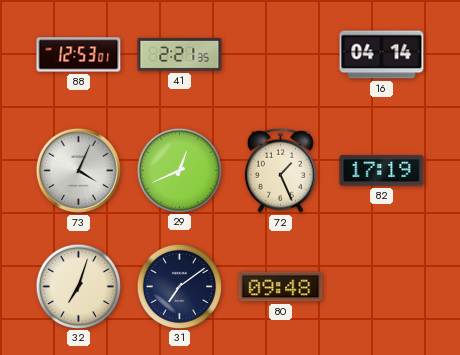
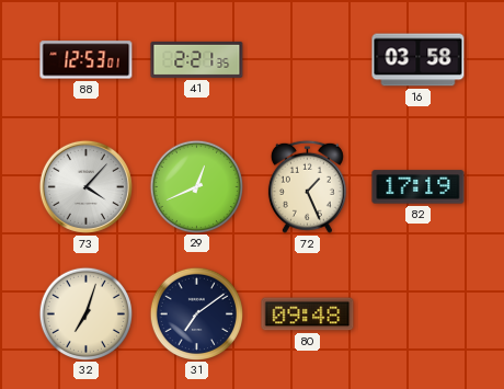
16: 04:14 -> 03:58
73: 4:04 -> 4:07
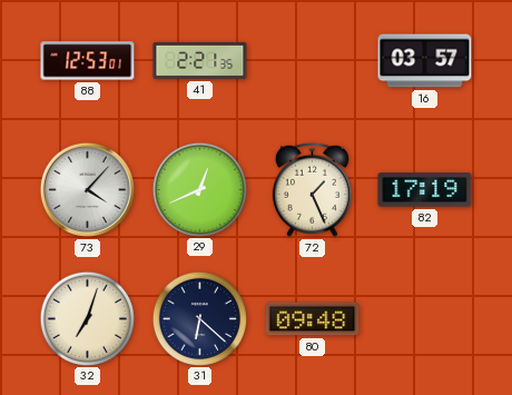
16: 03:58 -> 03:57
31: 7:09 -> 6:22
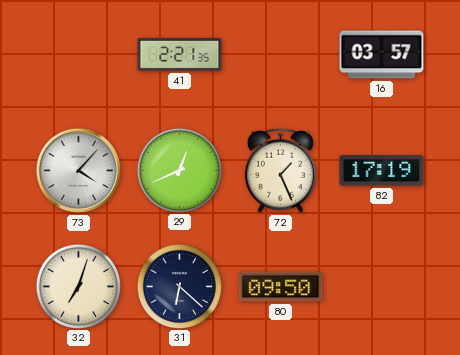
88: 12:53 -> none
80: 09:48 -> 09:50
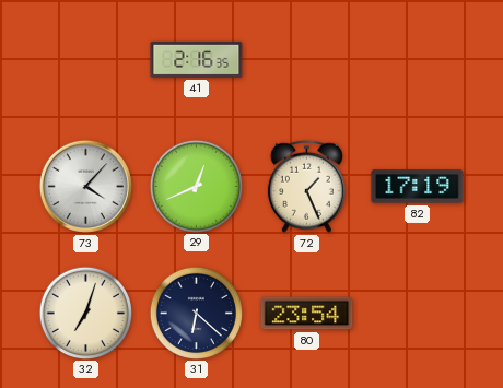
41: 2:21 -> 2:16
16: 03:57 -> none
80: 09:50 -> 23:54
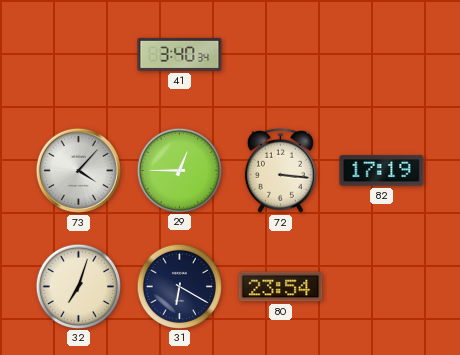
41: 2:16 -> 3:40
29: 12:41 -> 12:45
72: 1:26 -> 3:16
31: 6:22 -> 6:20
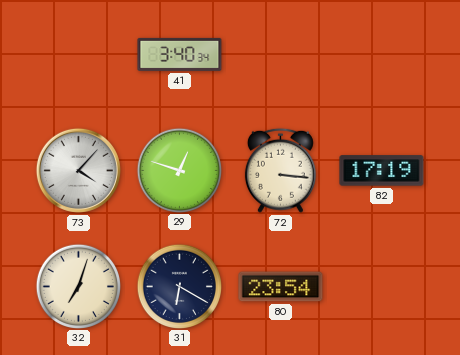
29: 12:45 -> 12:48
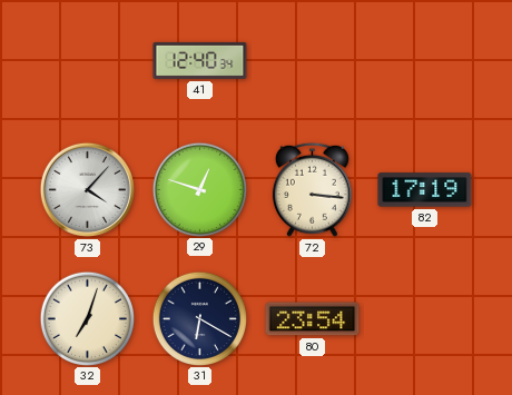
41: 3:40 -> 12:40
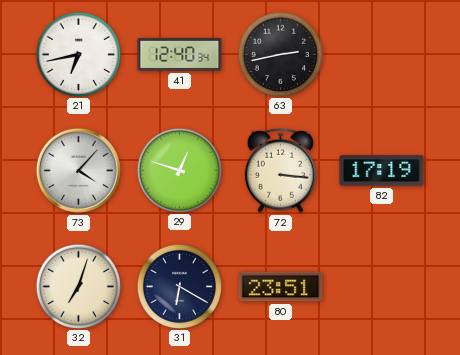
21: none -> 6:43
63: none -> 2:43
80: 23:54 -> 23:51
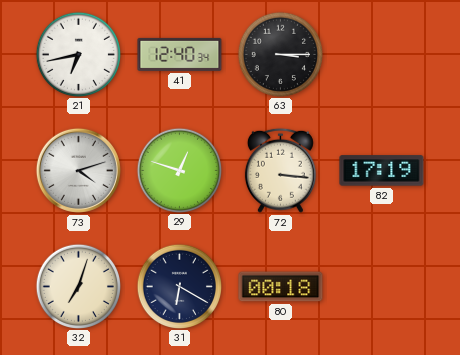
63: 2:43 -> 3:15
73: 4:07 -> 4:12
80: 23:51 -> 00:18
